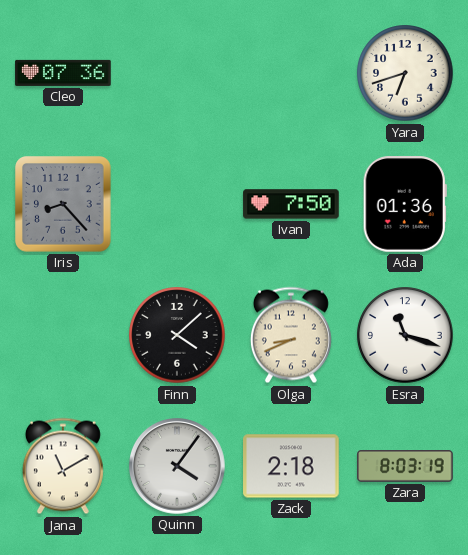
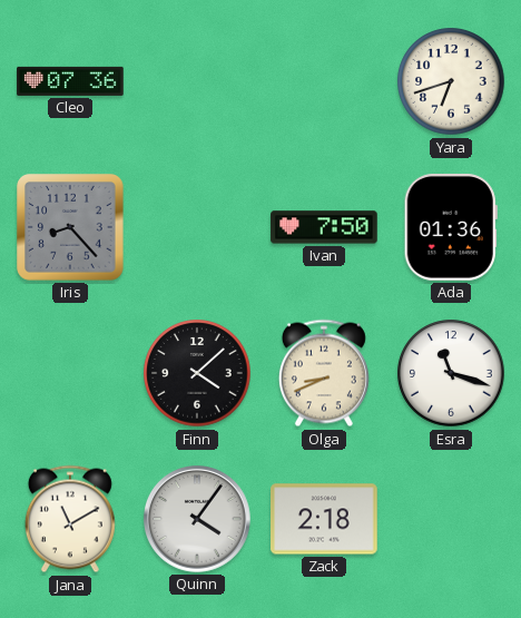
Zara: 8:03 -> none
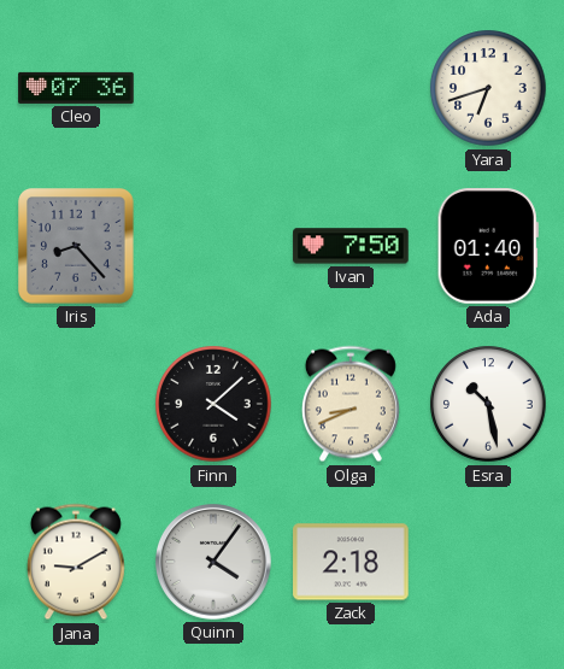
Ada: 01:36 -> 01:40
Esra: 11:18 -> 10:28
Jana: 11:10 -> 9:10
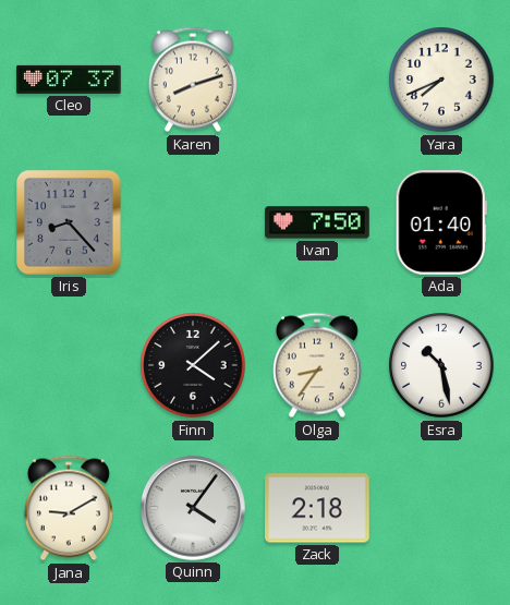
Cleo: 07:36 -> 07:37
Karen: none -> 8:12
Yara: 6:42 -> 7:41
Olga: 8:41 -> 8:36
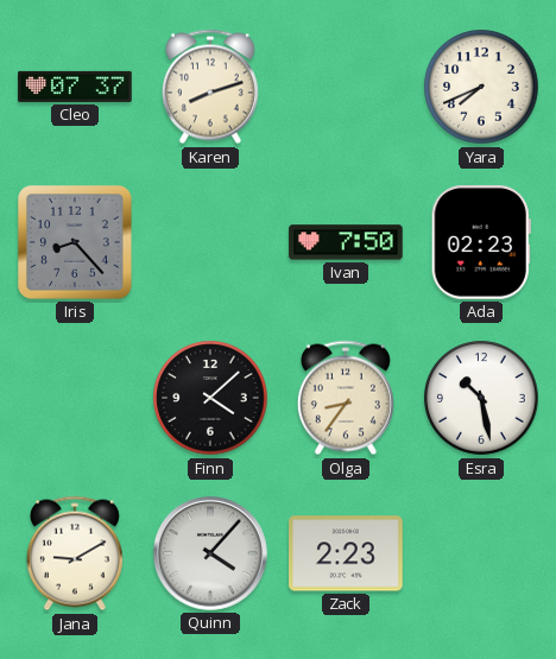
Ada: 01:40 -> 02:23
Quinn: 4:06 -> 4:07
Zack: 2:18 -> 2:23
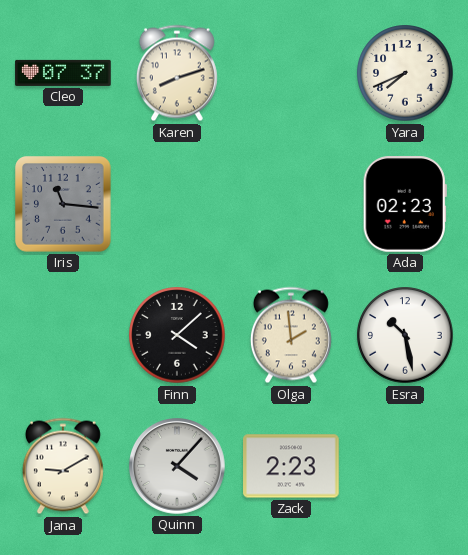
Iris: 8:23 -> 11:16
Ivan: 7:50 -> none
Olga: 8:36 -> 1:59
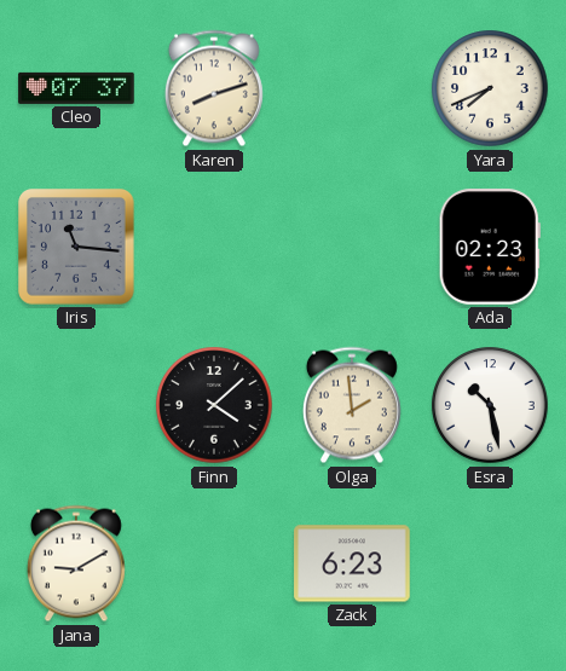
Quinn: 4:07 -> none
Zack: 2:23 -> 6:23
